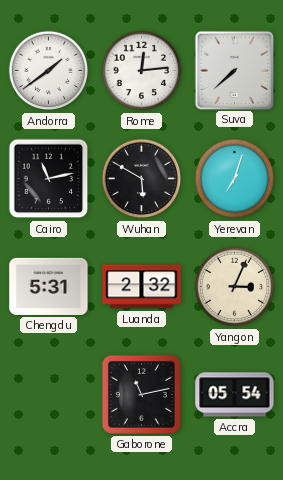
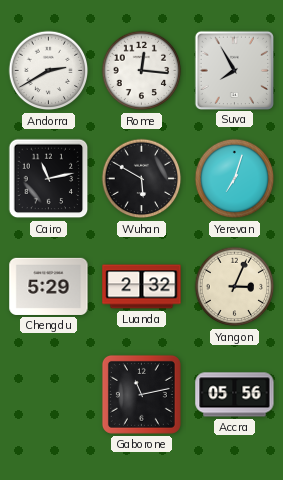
Andorra: 1:39 -> 2:40
Rome: 12:14 -> 12:16
Suva: 7:38 -> 7:55
Chengdu: 5:31 -> 5:29
Accra: 05:54 -> 05:56
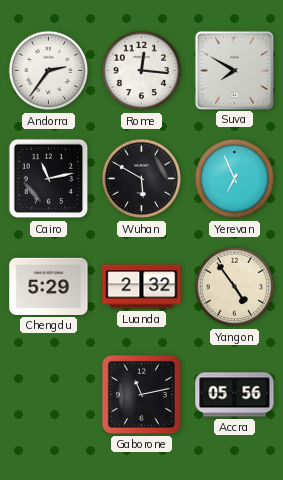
Andorra: 2:40 -> 2:36
Suva: 7:55 -> 7:50
Yerevan: 7:03 -> 6:56
Yangon: 3:04 -> 4:54
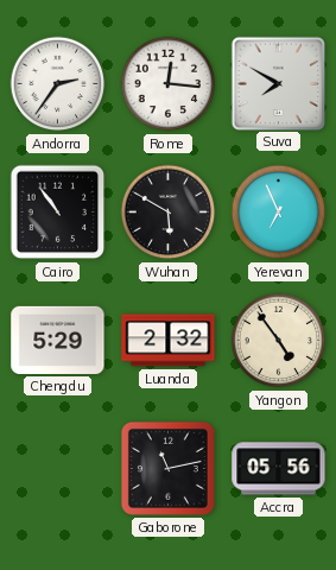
Cairo: 11:13 -> 10:54
